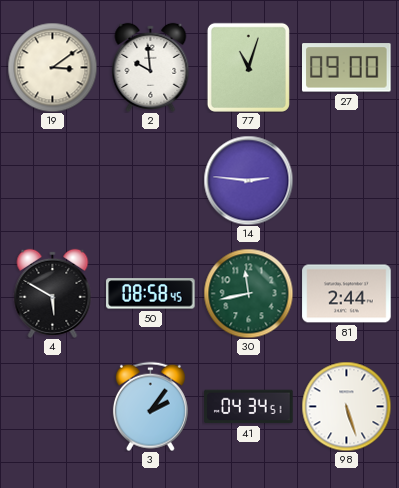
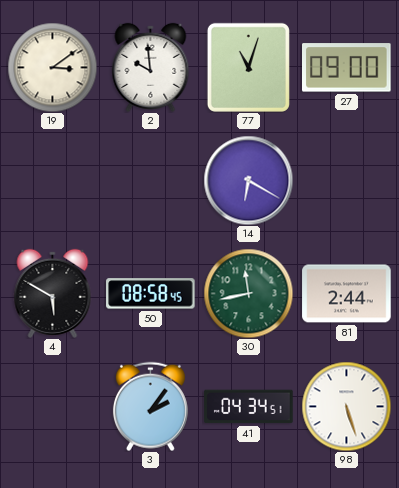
14: 2:46 -> 6:20
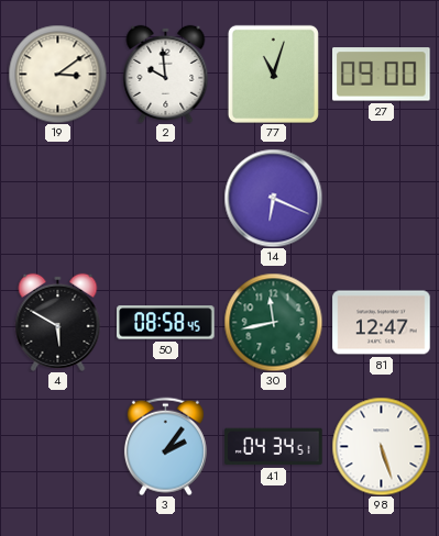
14: 6:20 -> 6:19
81: 2:44 -> 12:47
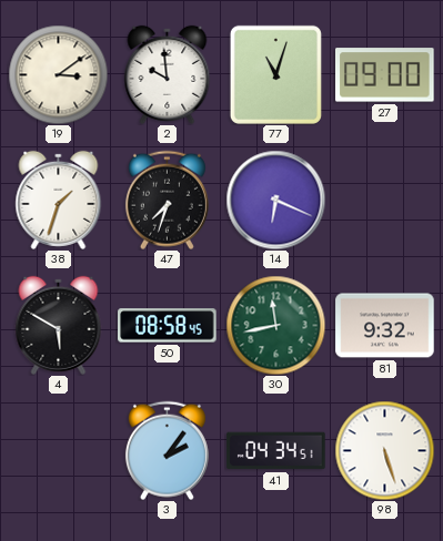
38: none -> 1:33
47: none -> 7:33
81: 12:47 -> 9:32
